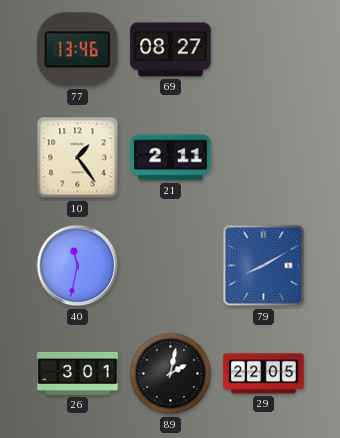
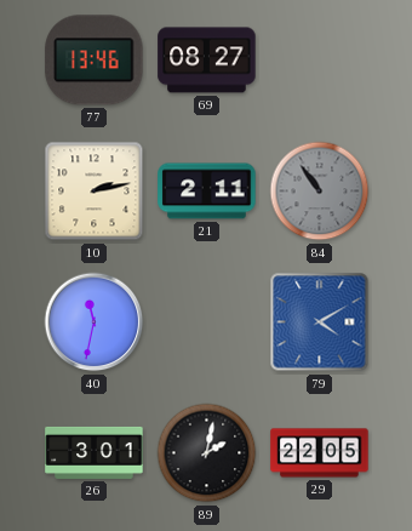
10: 1:24 -> 2:13
84: none -> 10:54
79: 8:10 -> 4:10
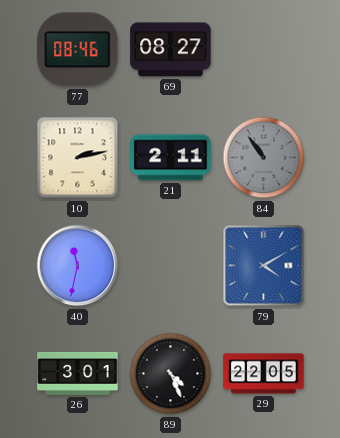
77: 13:46 -> 08:46
89: 2:02 -> 4:26
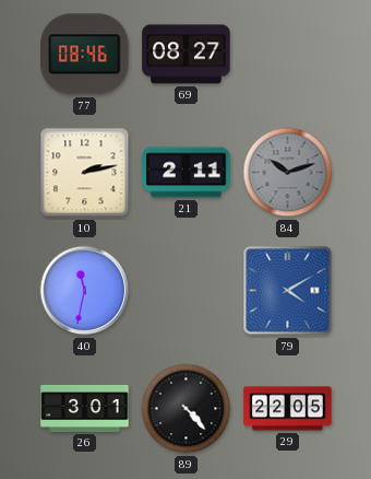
84: 10:54 -> 10:12
89: 4:26 -> 4:23
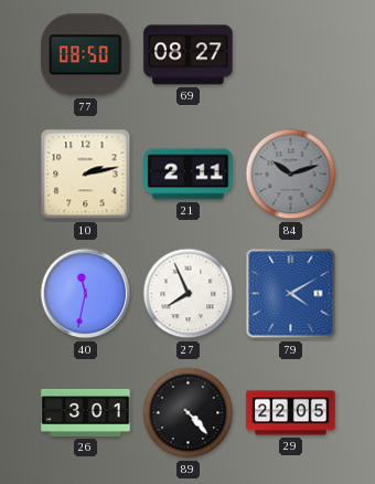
77: 08:46 -> 08:50
27: none -> 7:56
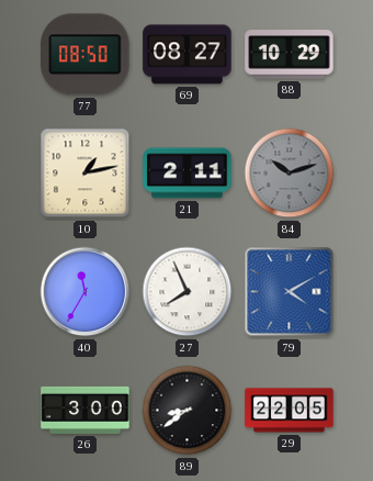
88: none -> 10:29
10: 2:13 -> 1:13
40: 11:32 -> 11:35
26: 3:01 -> 3:00
89: 4:23 -> 8:39
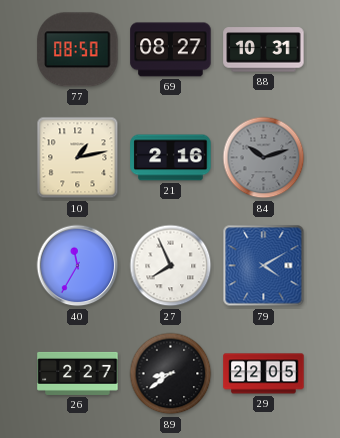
88: 10:29 -> 10:31
21: 2:11 -> 2:16
26: 3:00 -> 2:27
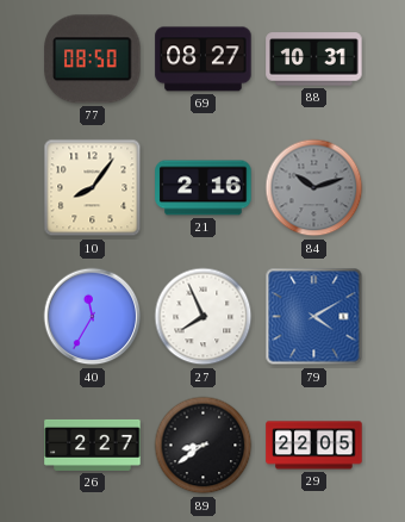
10: 1:13 -> 8:06
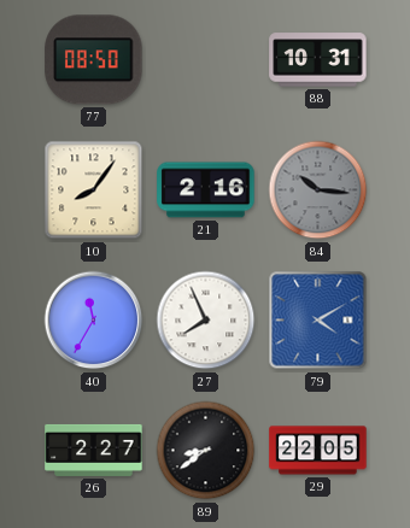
69: 08:27 -> none
84: 10:12 -> 10:16
